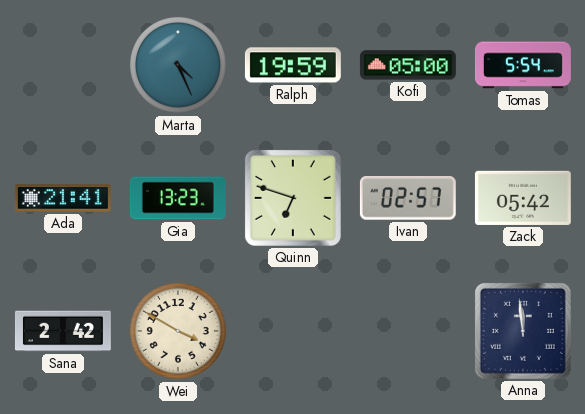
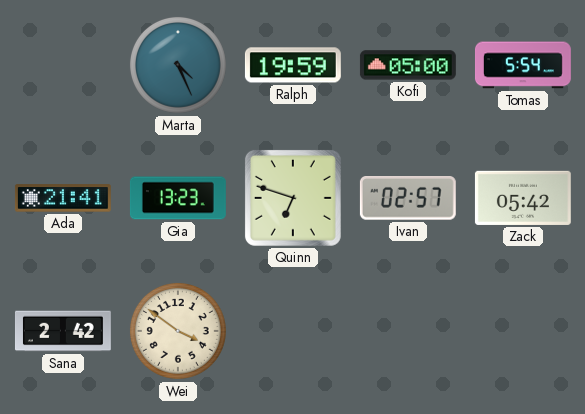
Wei: 3:50 -> 3:51
Anna: 11:59 -> none
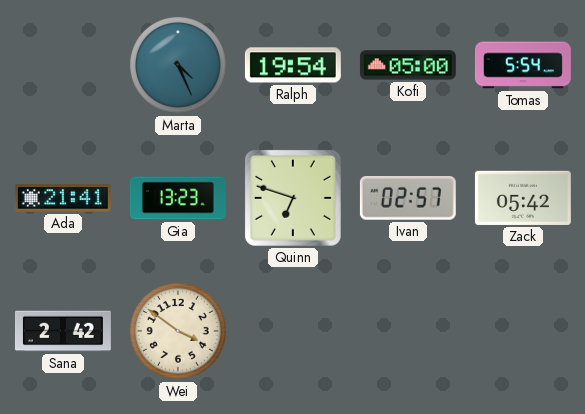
Ralph: 19:59 -> 19:54
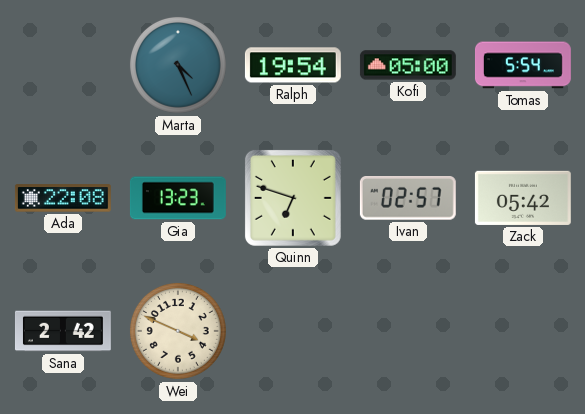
Ada: 21:41 -> 22:08
Wei: 3:51 -> 3:49
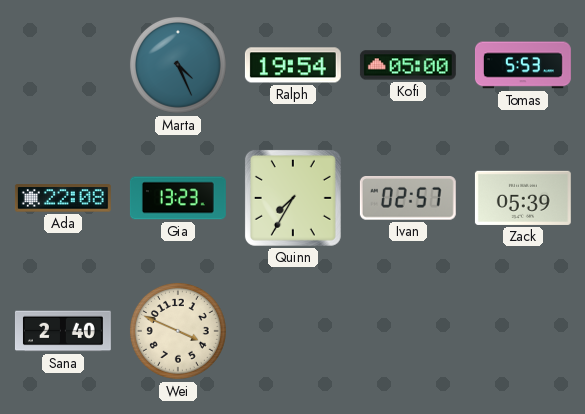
Tomas: 5:54 -> 5:53
Quinn: 6:48 -> 7:35
Zack: 05:42 -> 05:39
Sana: 2:42 -> 2:40
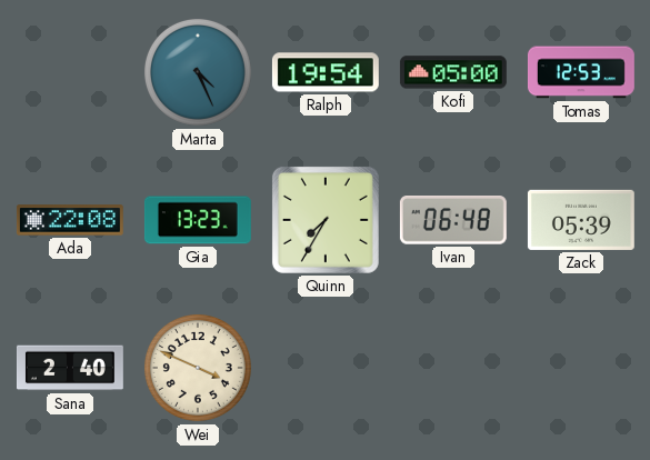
Tomas: 5:53 -> 12:53
Ivan: 02:57 -> 06:48
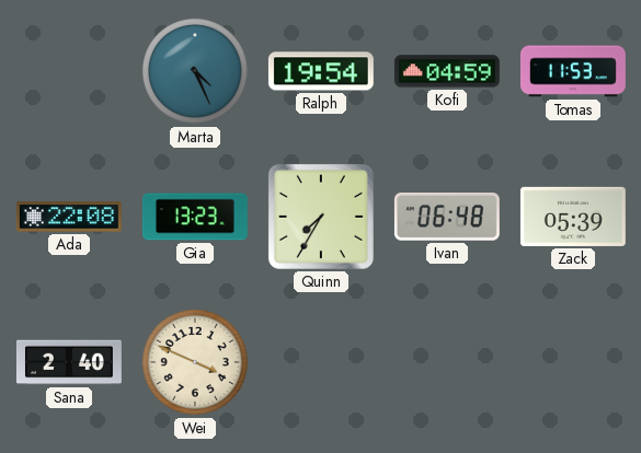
Kofi: 05:00 -> 04:59
Tomas: 12:53 -> 11:53
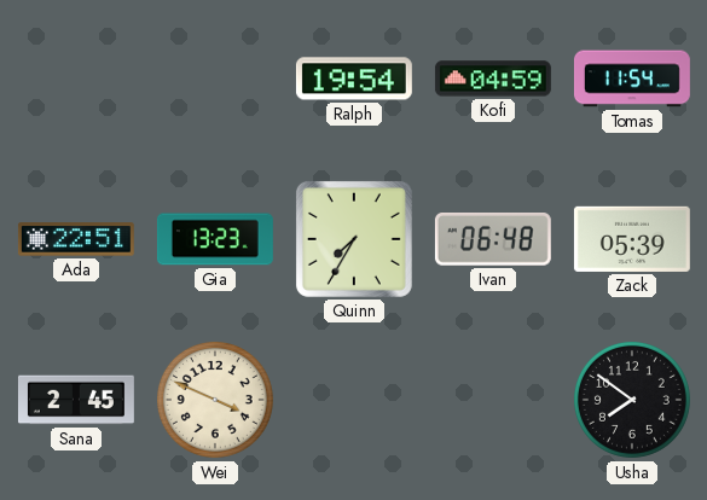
Marta: 4:26 -> none
Tomas: 11:53 -> 11:54
Ada: 22:08 -> 22:51
Sana: 2:40 -> 2:45
Usha: none -> 7:51
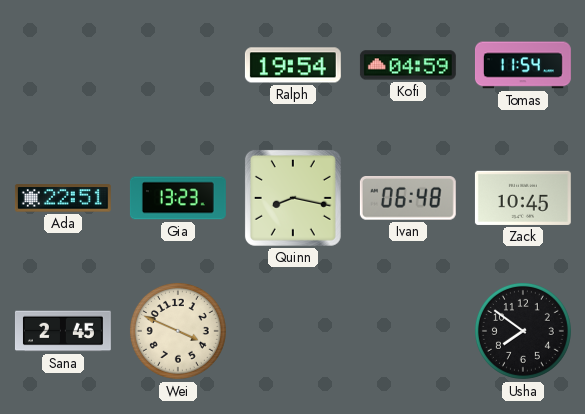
Quinn: 7:35 -> 8:17
Zack: 05:39 -> 10:45
